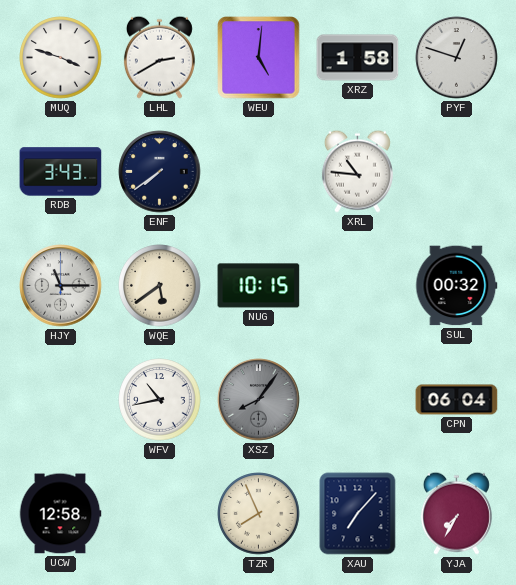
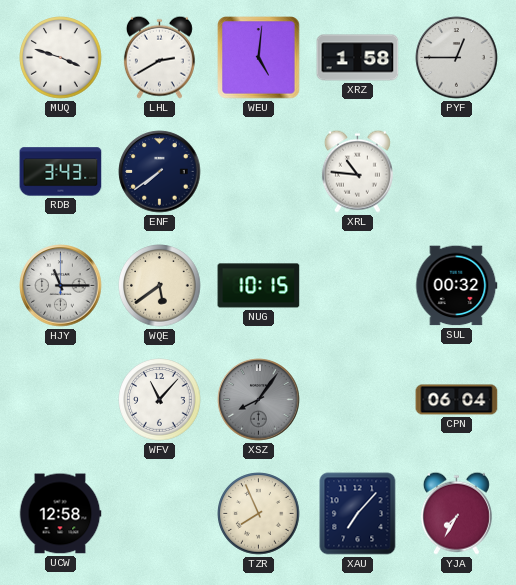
PYF: 12:48 -> 12:45
WFV: 10:43 -> 11:07
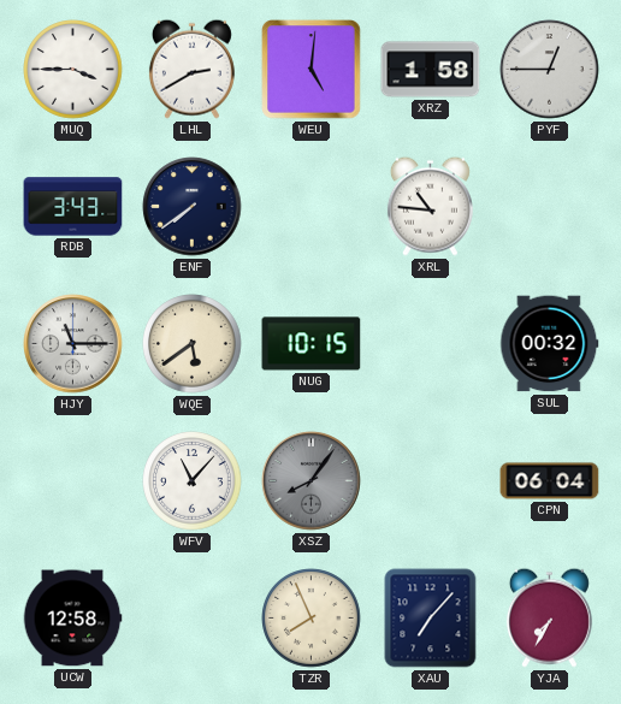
MUQ: 3:48 -> 3:45
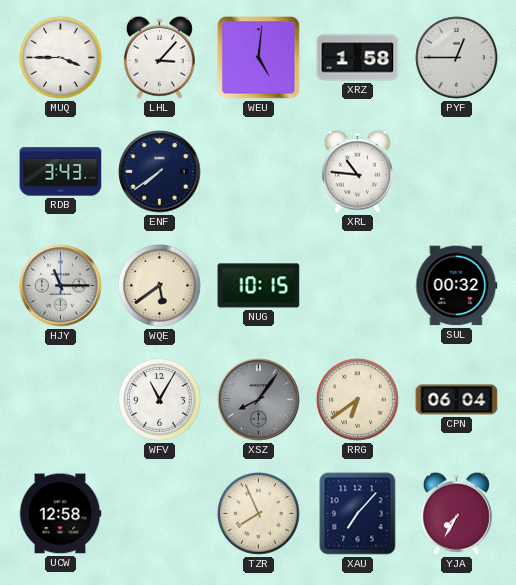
LHL: 2:40 -> 3:07
WFV: 11:07 -> 11:05
RRG: none -> 6:39
